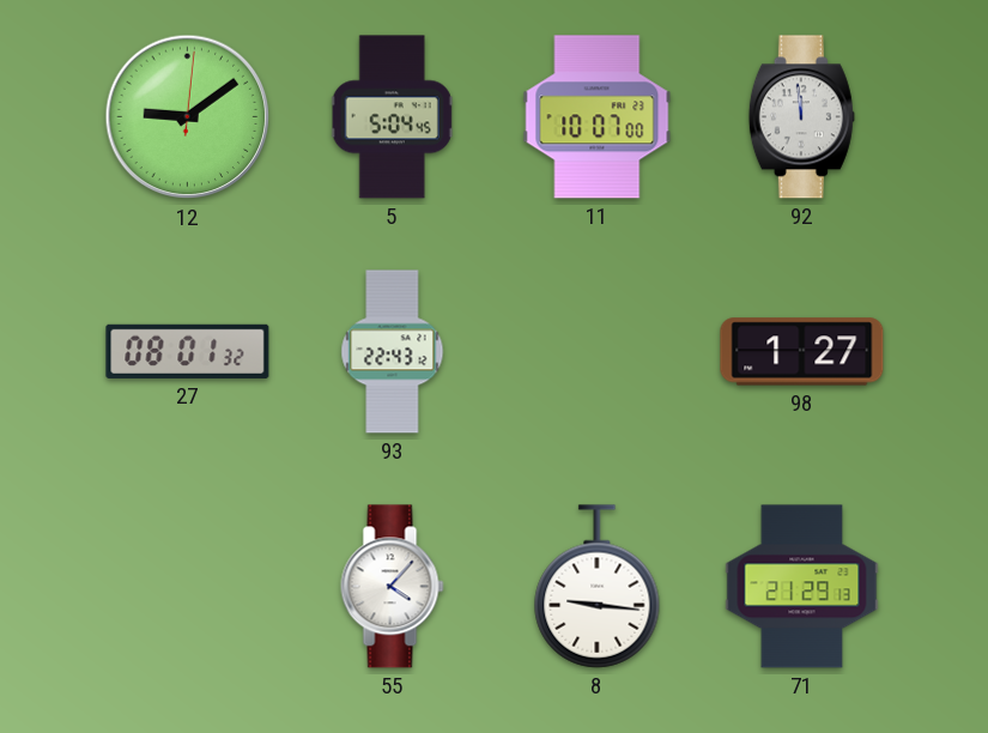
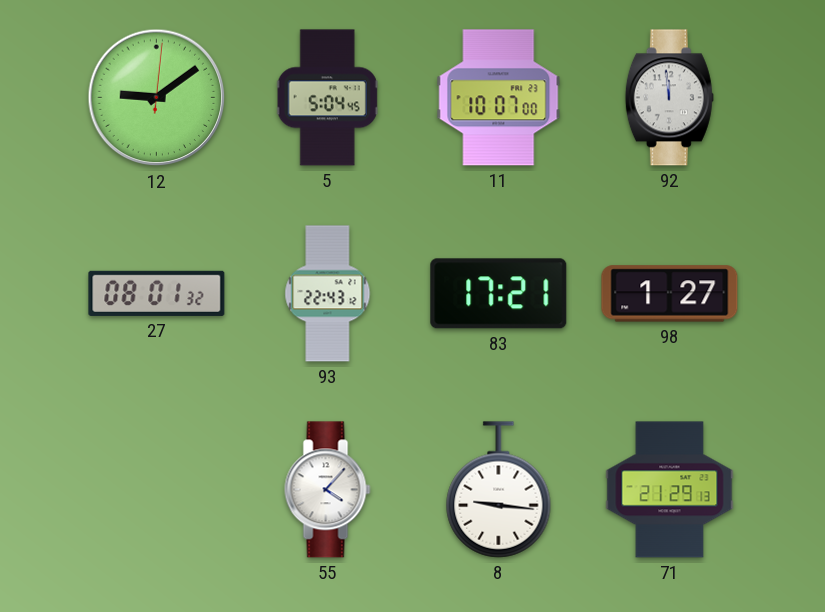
83: none -> 17:21
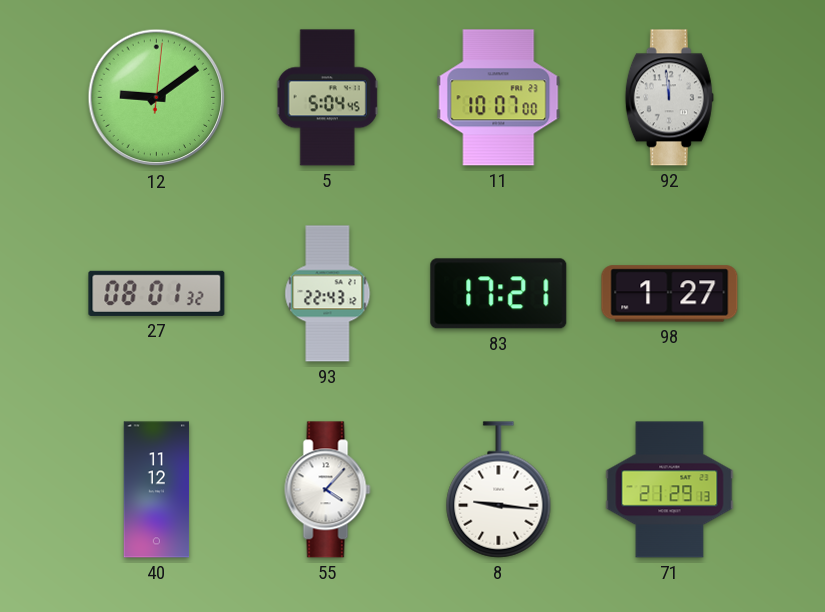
40: none -> 11:12
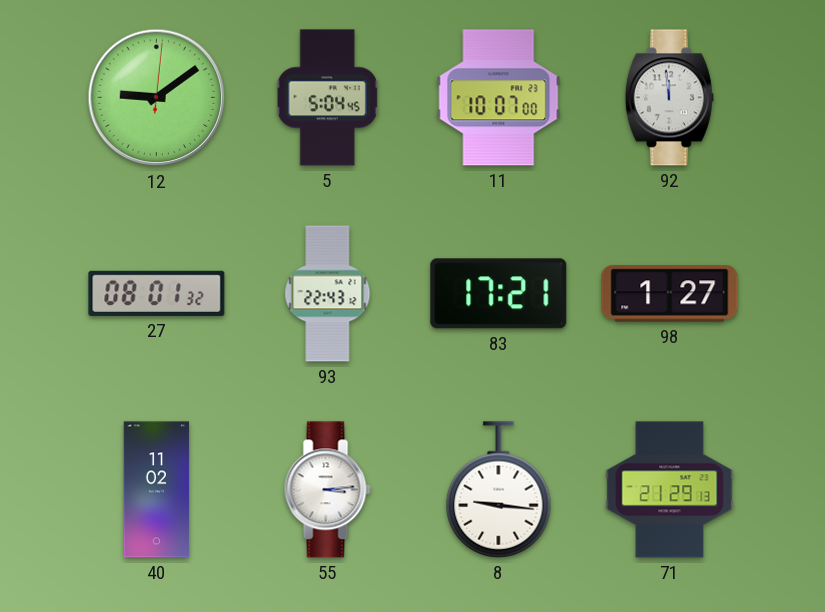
40: 11:12 -> 11:02
55: 4:07 -> 3:14
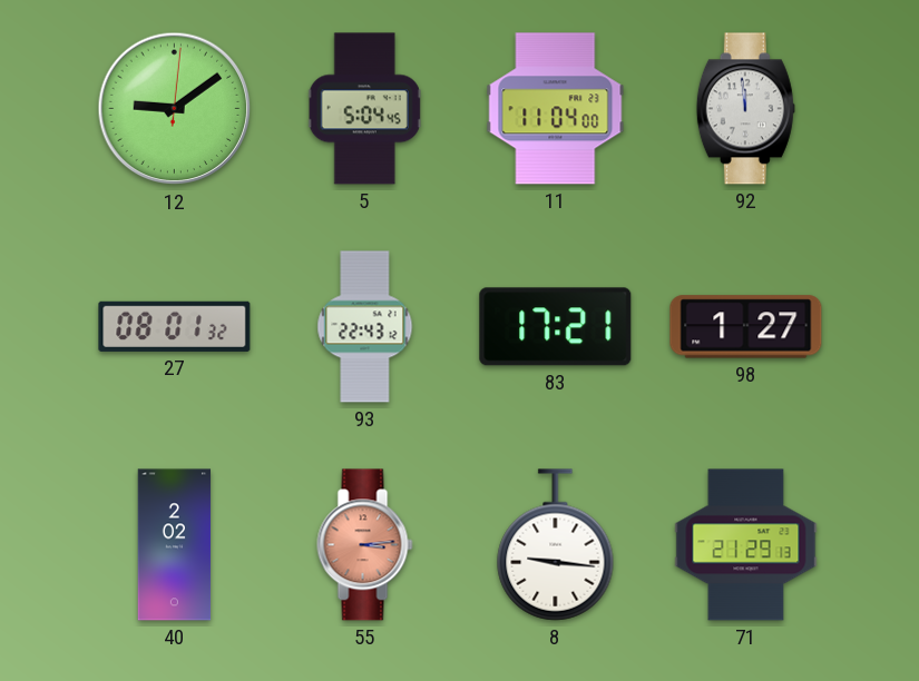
11: 10:07 -> 11:04
40: 11:02 -> 2:02
55 dial: white -> salmon
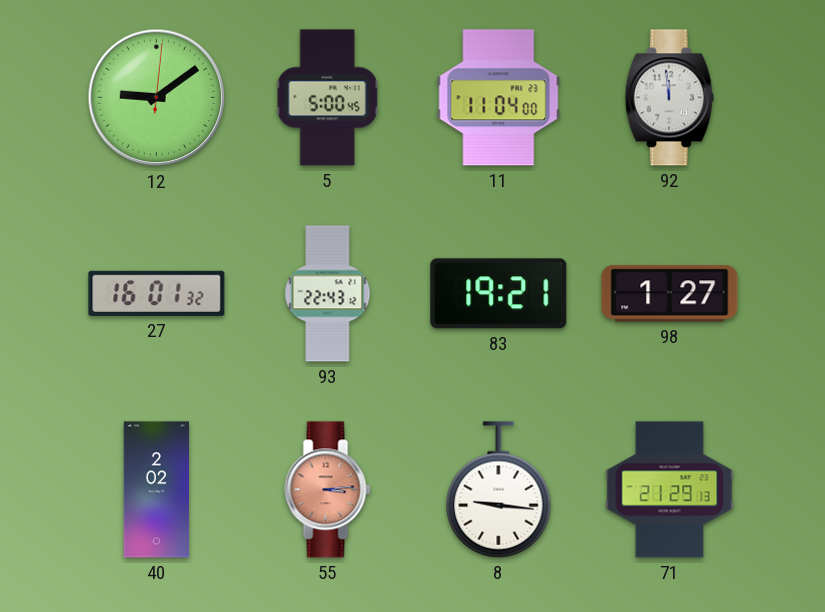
5: 5:04 -> 5:00
27: 08:01 -> 16:01
83: 17:21 -> 19:21
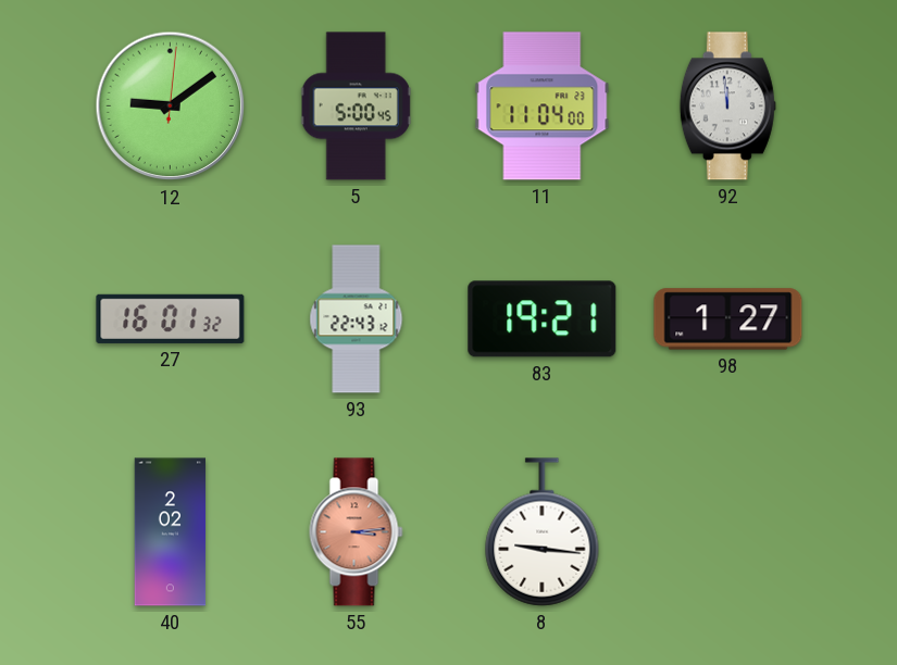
71: 21:29 -> none
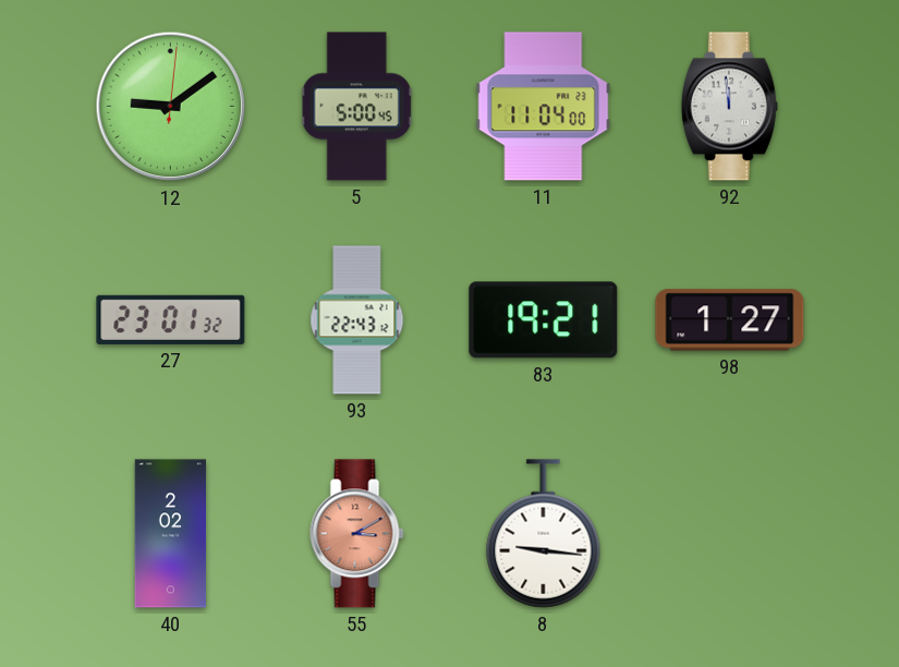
27: 16:01 -> 23:01
55: 3:14 -> 3:10
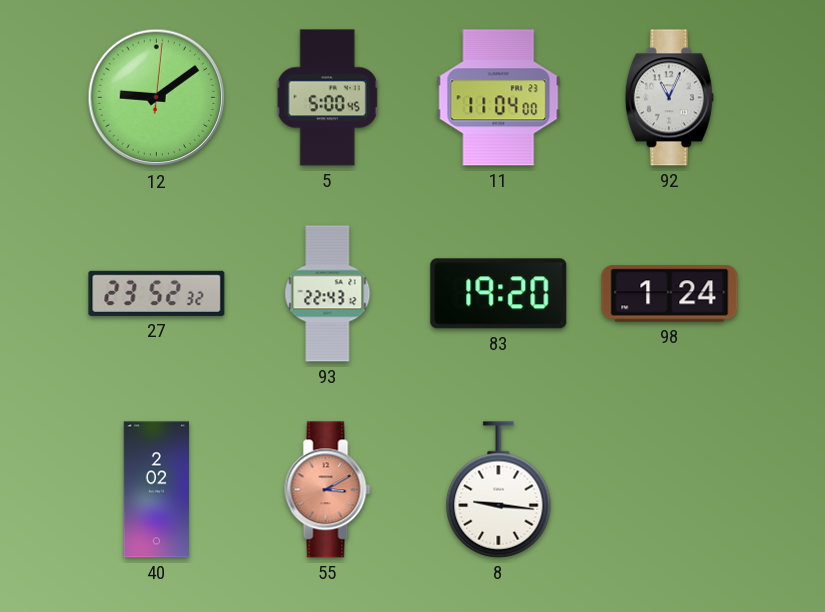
92: 11:59 -> 11:04
27: 23:01 -> 23:52
83: 19:21 -> 19:20
98: 1:27 -> 1:24
